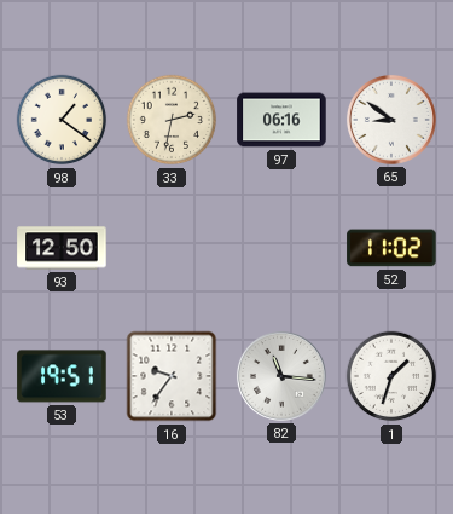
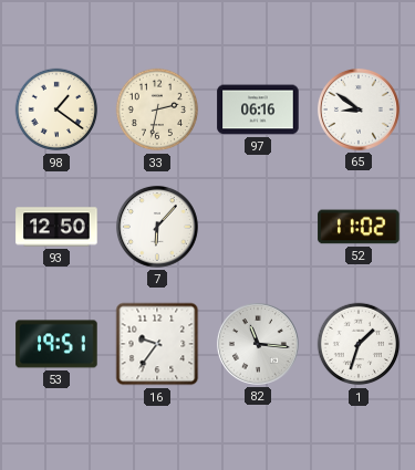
7: none -> 6:07
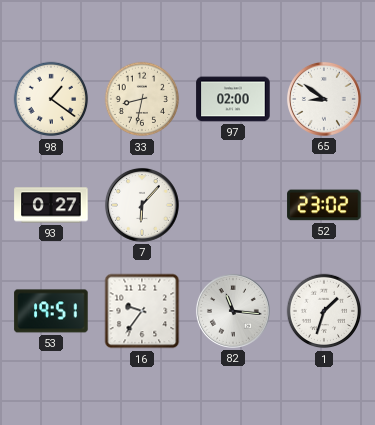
33: 2:32 -> 8:32
97: 06:16 -> 02:00
93: 12:50 -> 0:27
52: 11:02 -> 23:02
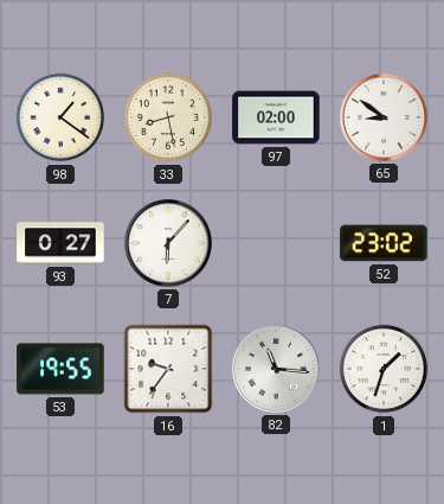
33: 8:32 -> 8:28
53: 19:51 -> 19:55
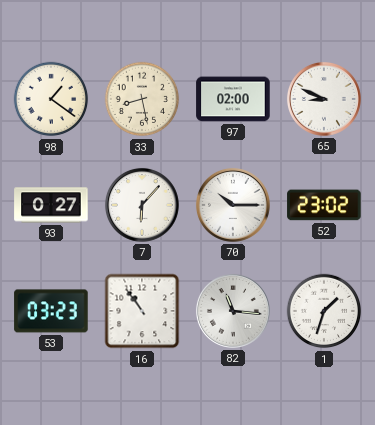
65: 8:51 -> 8:49
70: none -> 10:15
53: 19:55 -> 03:23
16: 9:36 -> 10:54
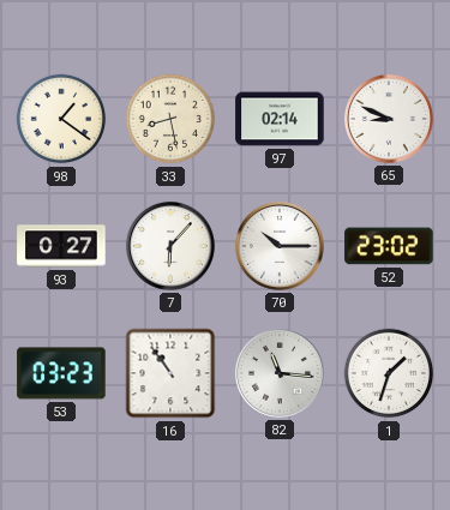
97: 02:00 -> 02:14
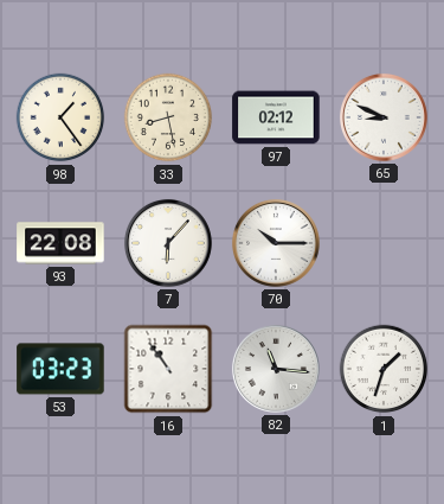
98: 1:21 -> 1:24
97: 02:14 -> 02:12
93: 0:27 -> 22:08
52: 23:02 -> none
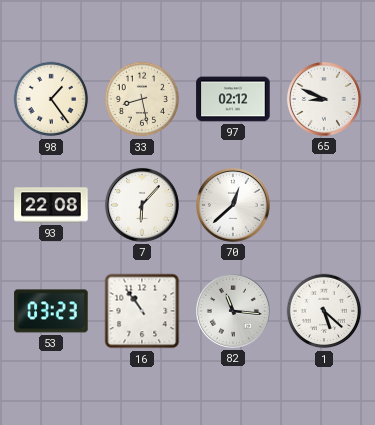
70: 10:15 -> 12:38
1: 1:33 -> 5:22
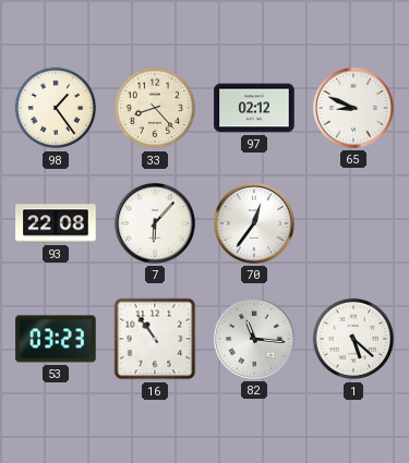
33: 8:28 -> 8:23
70: 12:38 -> 12:36
